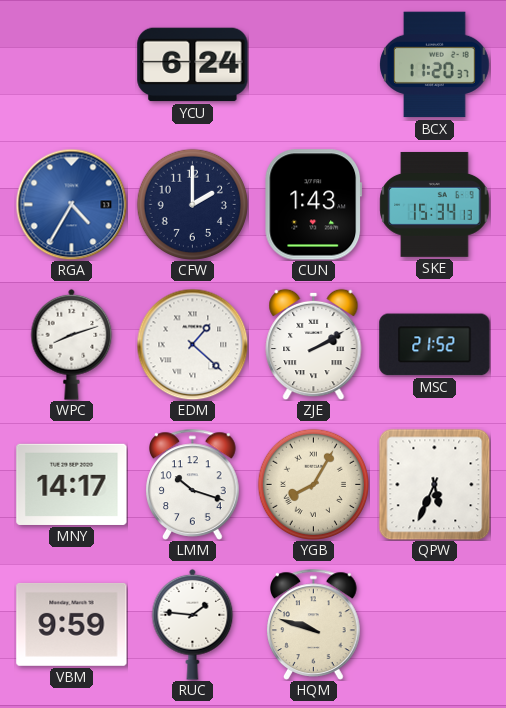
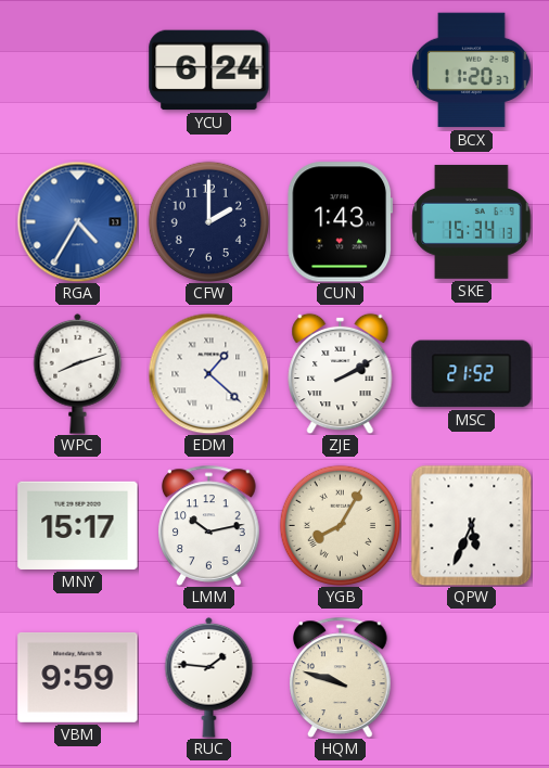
MNY: 14:17 -> 15:17
LMM: 10:18 -> 10:13
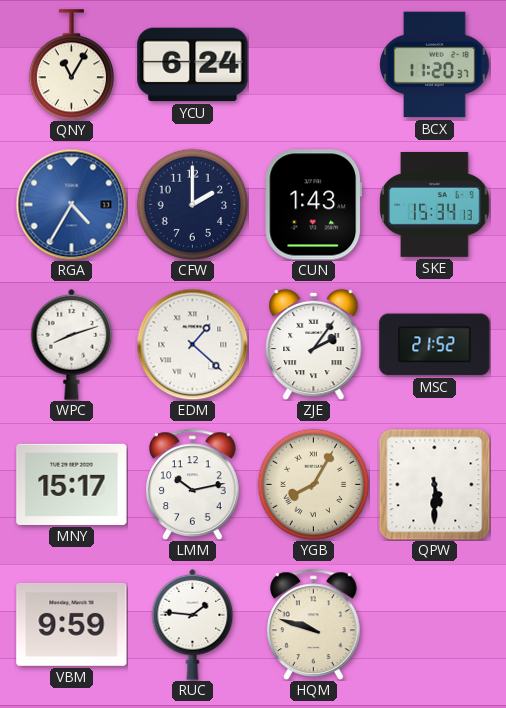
QNY: none -> 11:05
ZJE: 2:10 -> 2:06
QPW: 5:34 -> 5:30
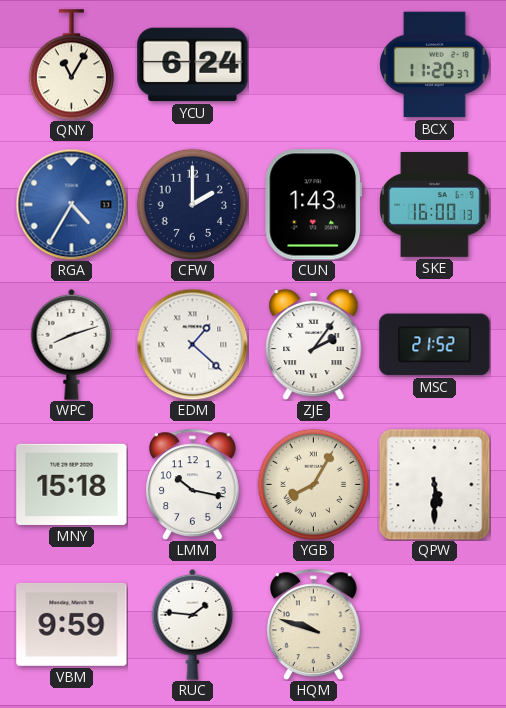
SKE: 15:34 -> 16:00
MNY: 15:17 -> 15:18
LMM: 10:13 -> 10:17
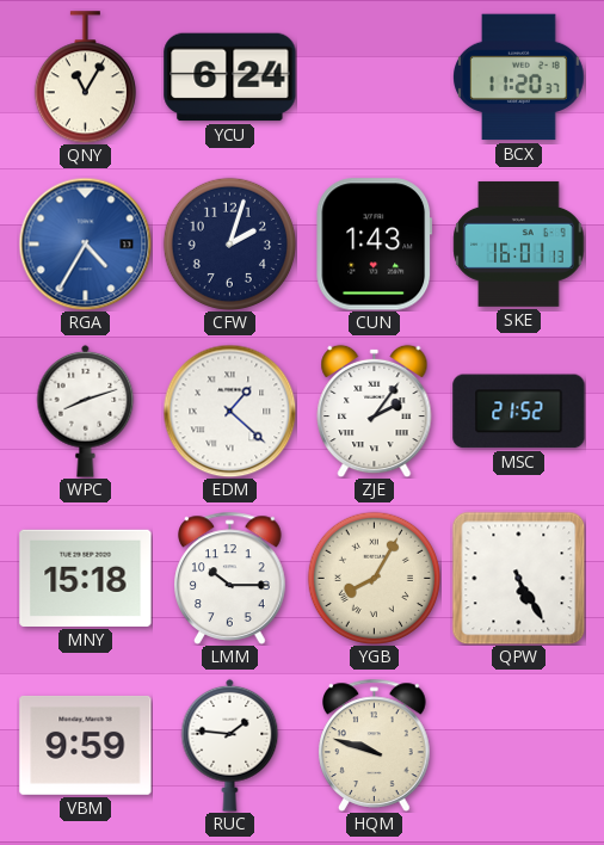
CFW: 2:00 -> 2:03
SKE: 16:00 -> 16:01
LMM: 10:17 -> 10:15
QPW: 5:30 -> 5:25
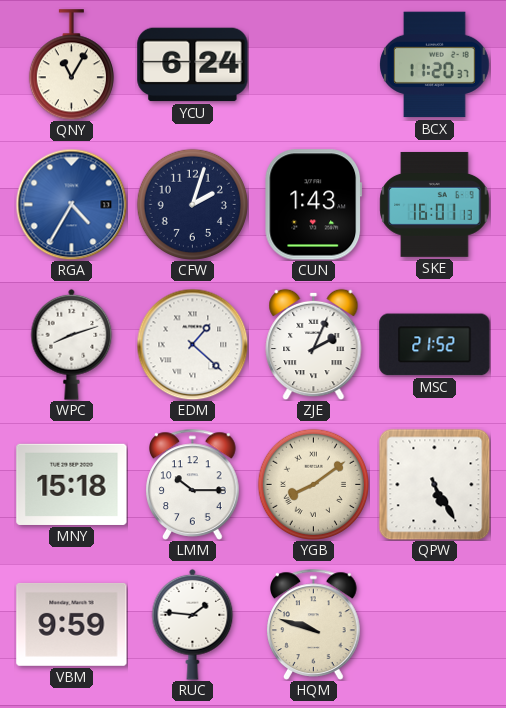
ZJE: 2:06 -> 2:04
YGB: 8:05 -> 8:09
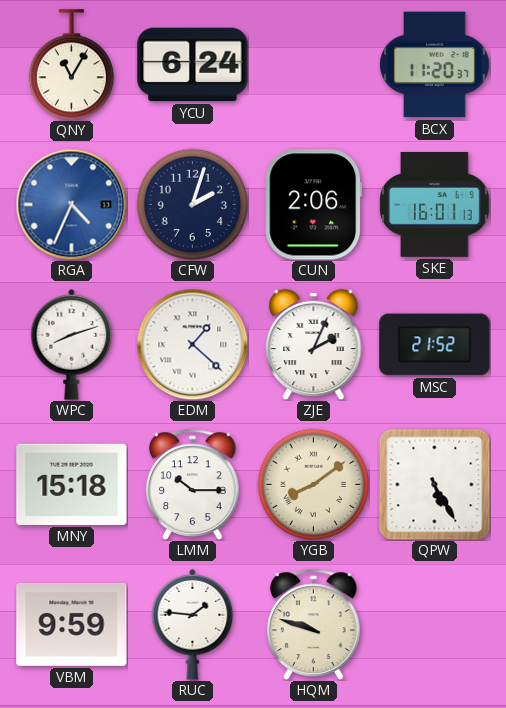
RGA: 4:35 -> 4:34
CUN: 1:43 -> 2:06
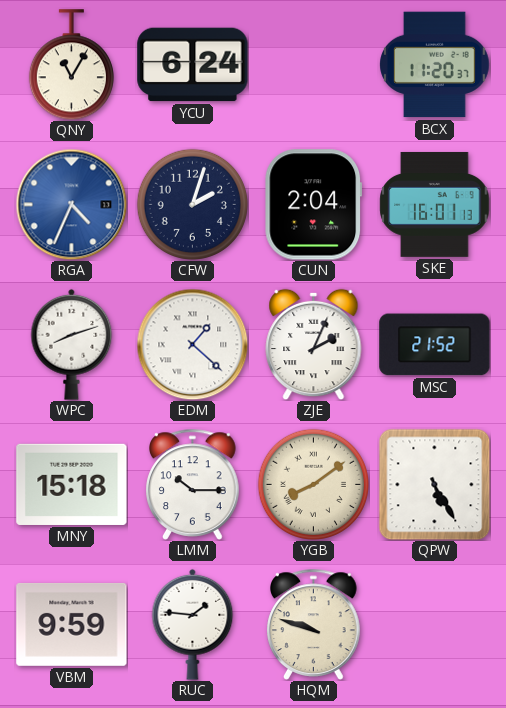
CUN: 2:06 -> 2:04
